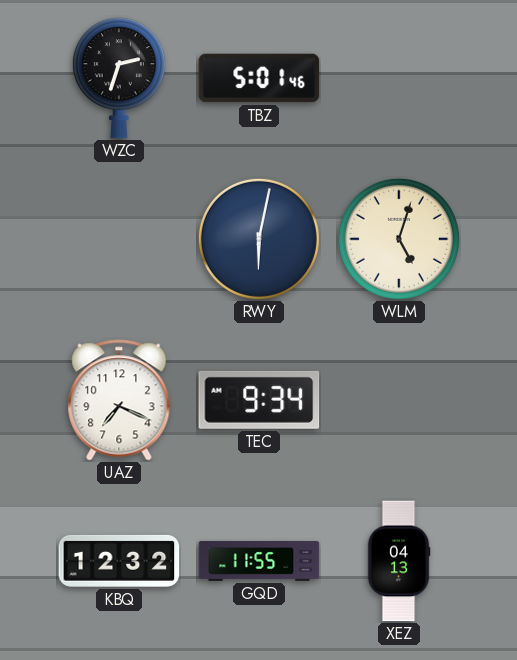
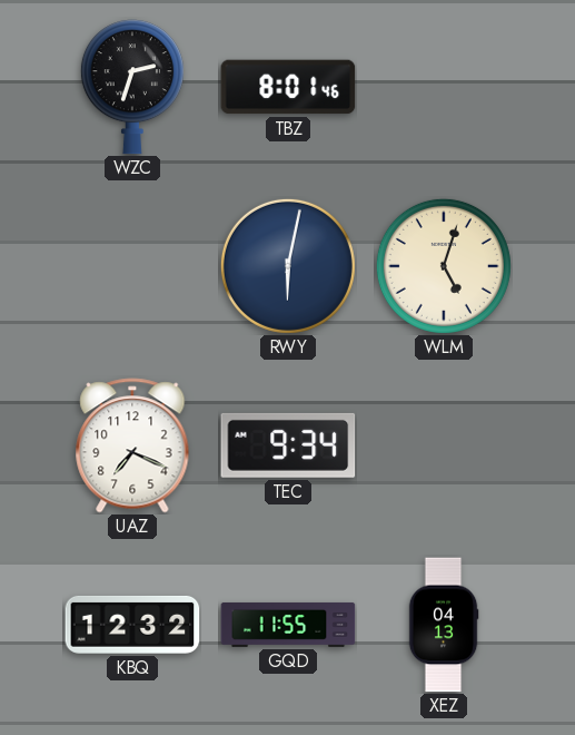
TBZ: 5:01 -> 8:01
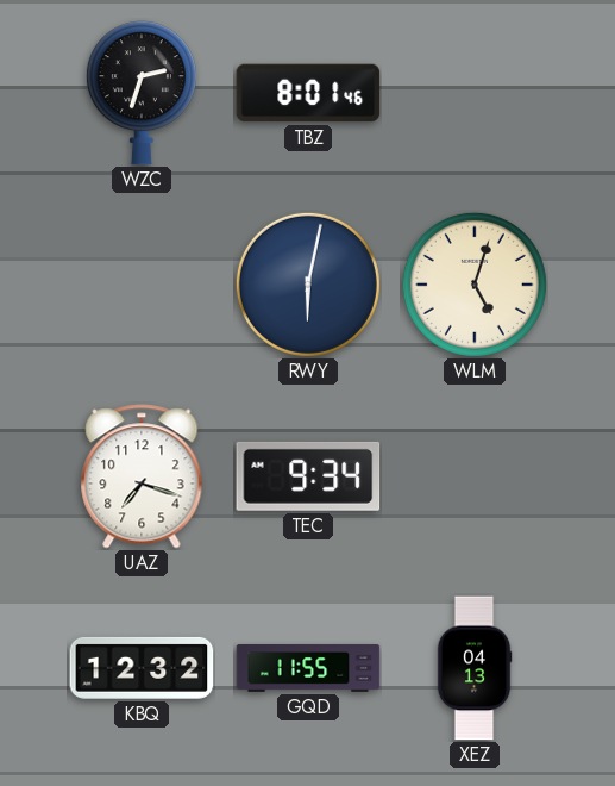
UAZ: 7:19 -> 7:18
